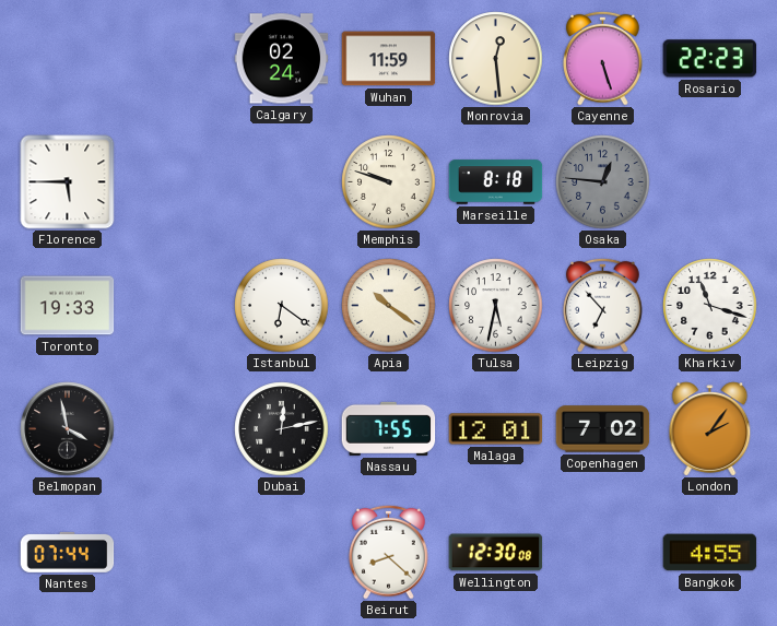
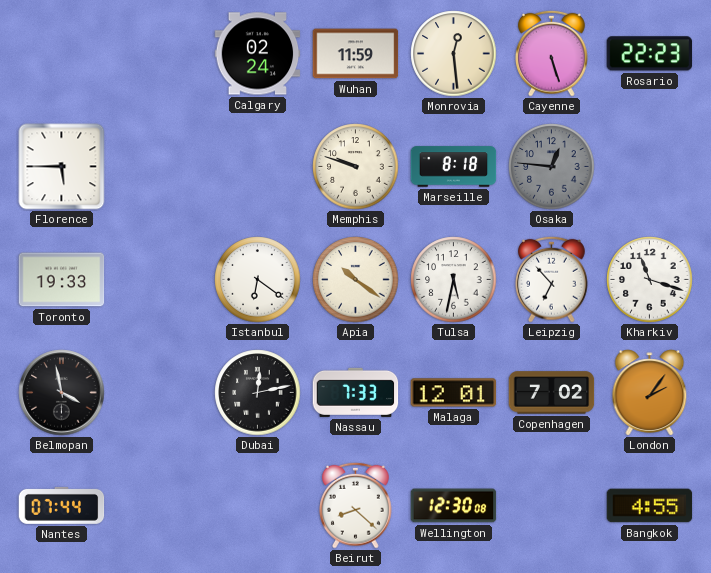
Nassau: 7:55 -> 7:33
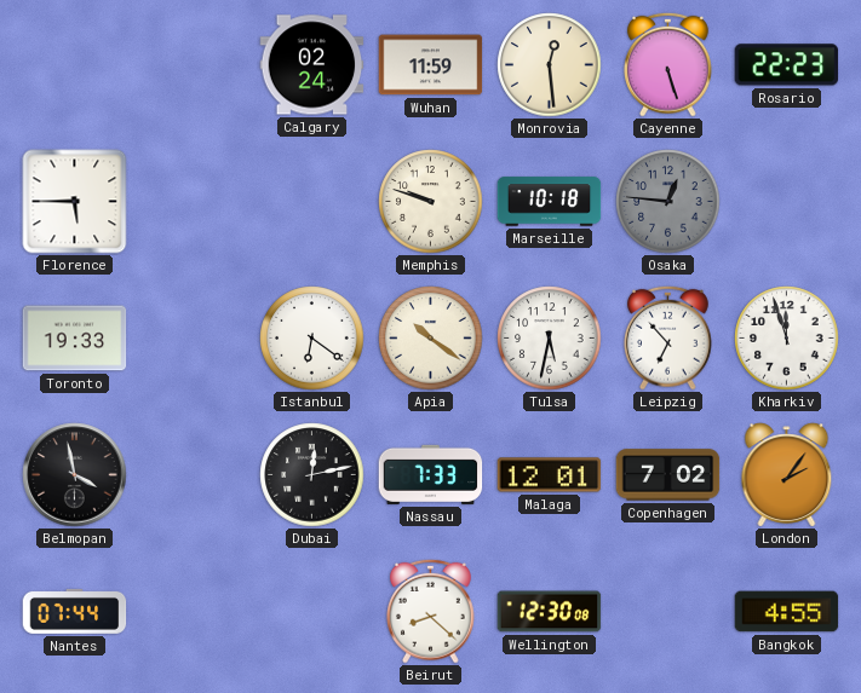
Marseille: 8:18 -> 10:18
Kharkiv: 11:18 -> 11:57
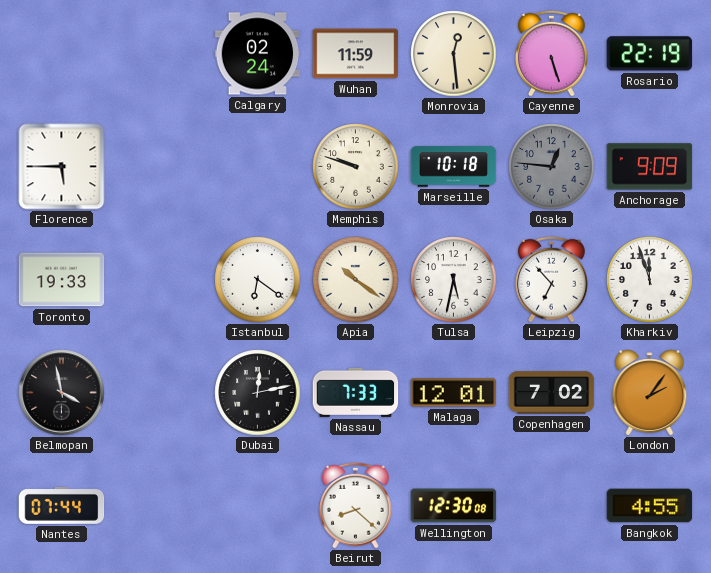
Rosario: 22:23 -> 22:19
Anchorage: none -> 9:09
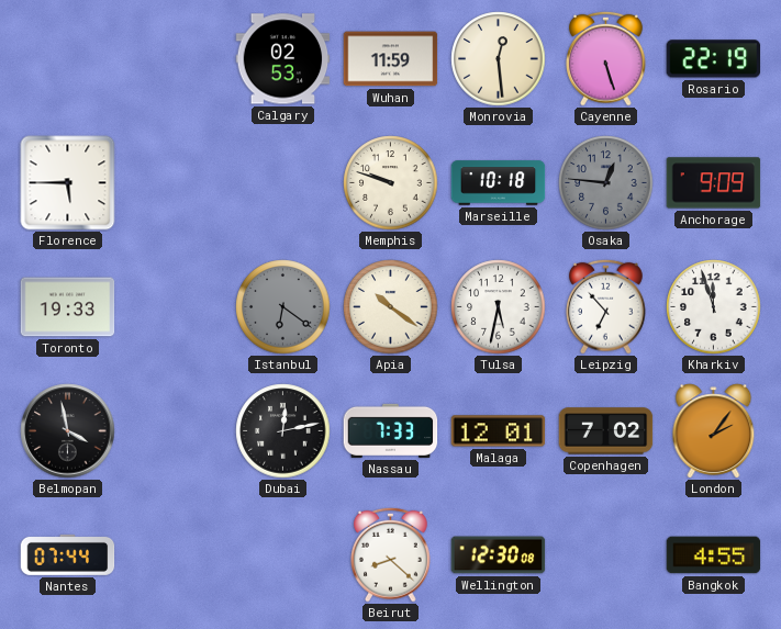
Calgary: 02:24 -> 02:53
Istanbul dial: white -> grey
